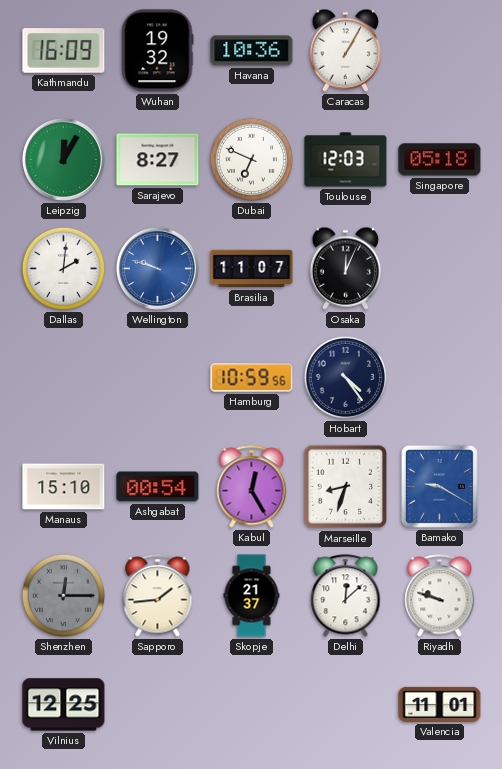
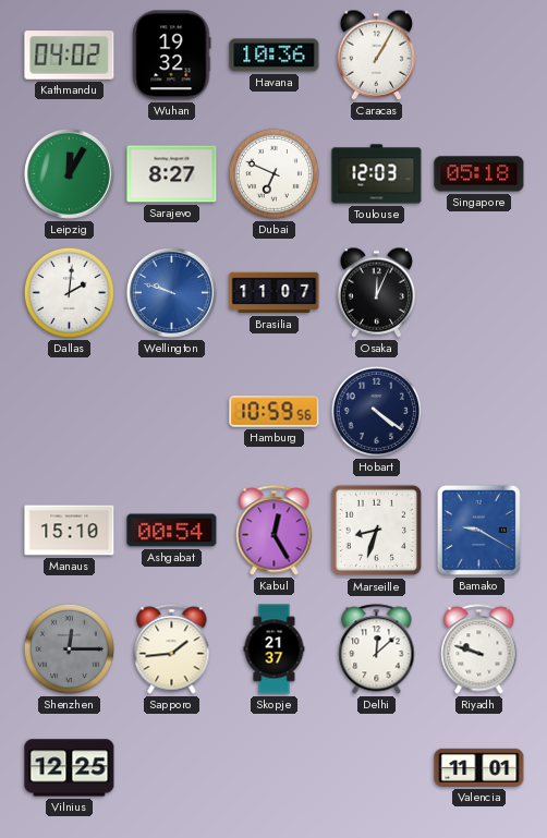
Kathmandu: 16:09 -> 04:02
Hobart: 4:24 -> 4:21
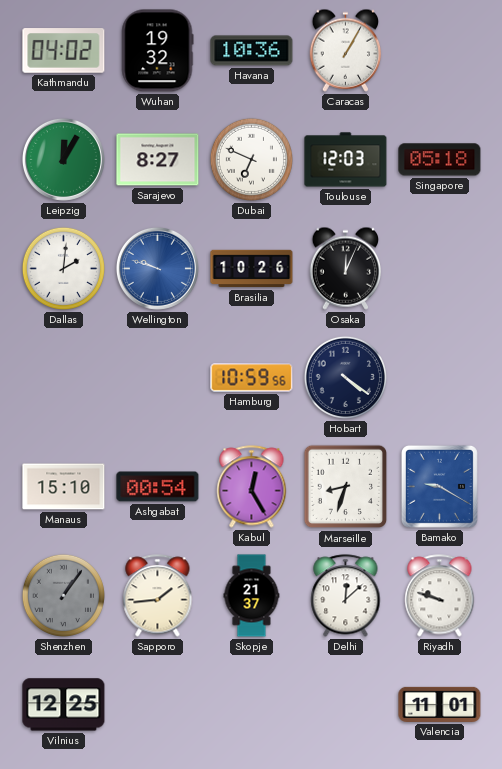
Brasilia: 11:07 -> 10:26
Shenzhen: 12:15 -> 1:06
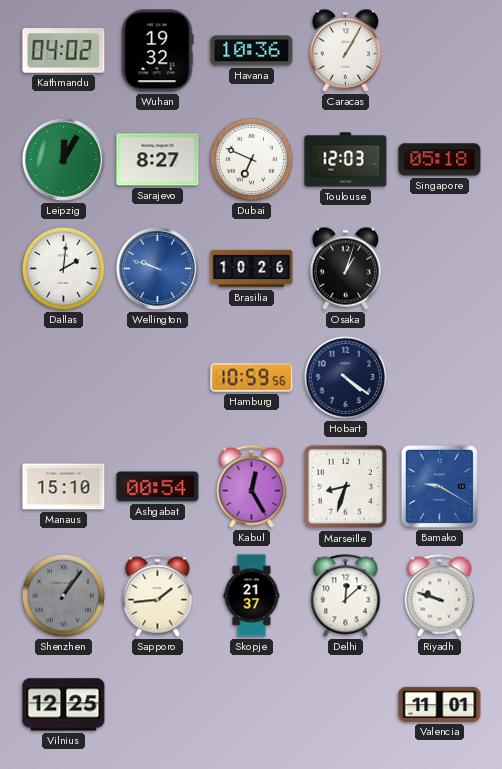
Osaka: 12:04 -> 1:03
